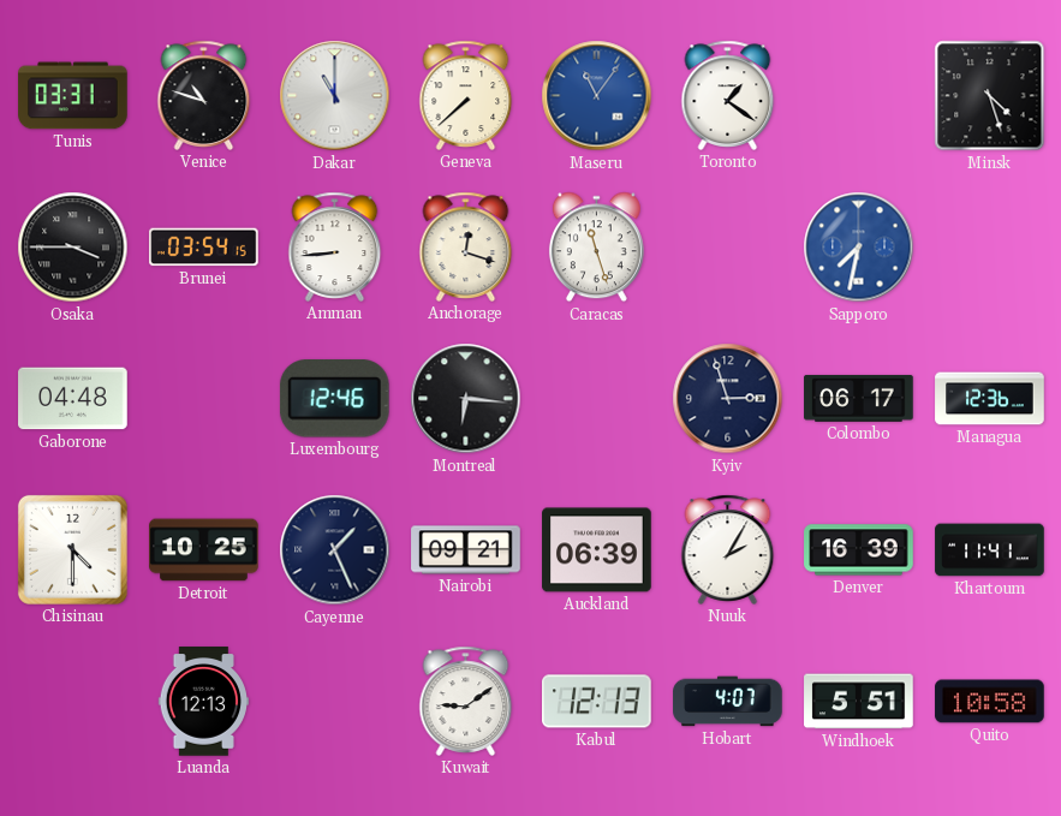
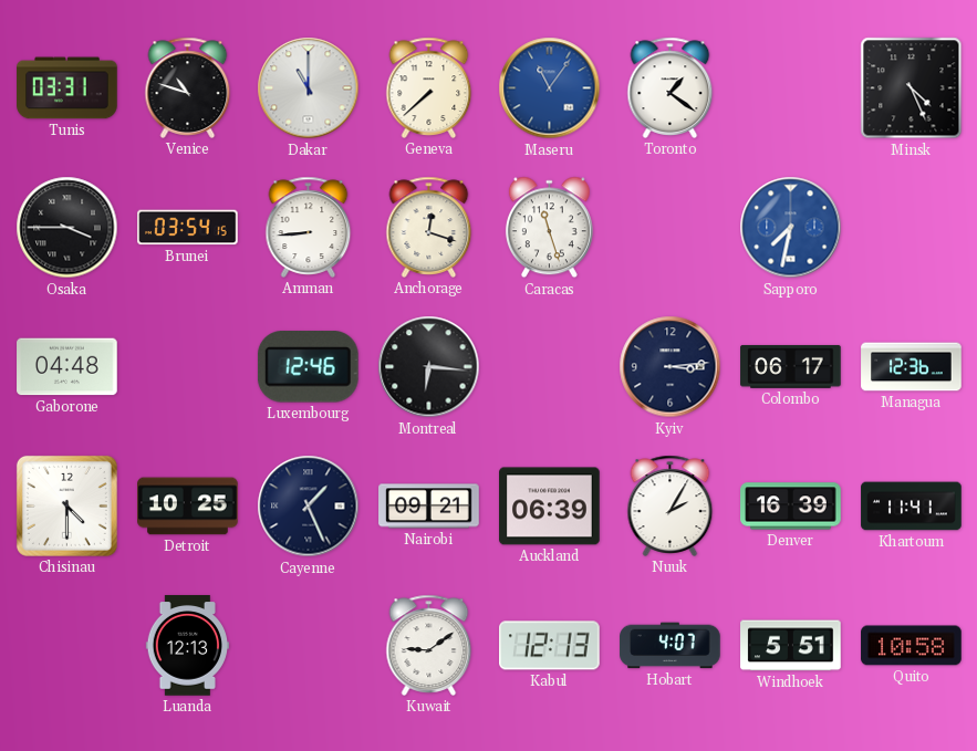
Minsk: 4:27 -> 4:26
Kyiv: 2:57 -> 3:14
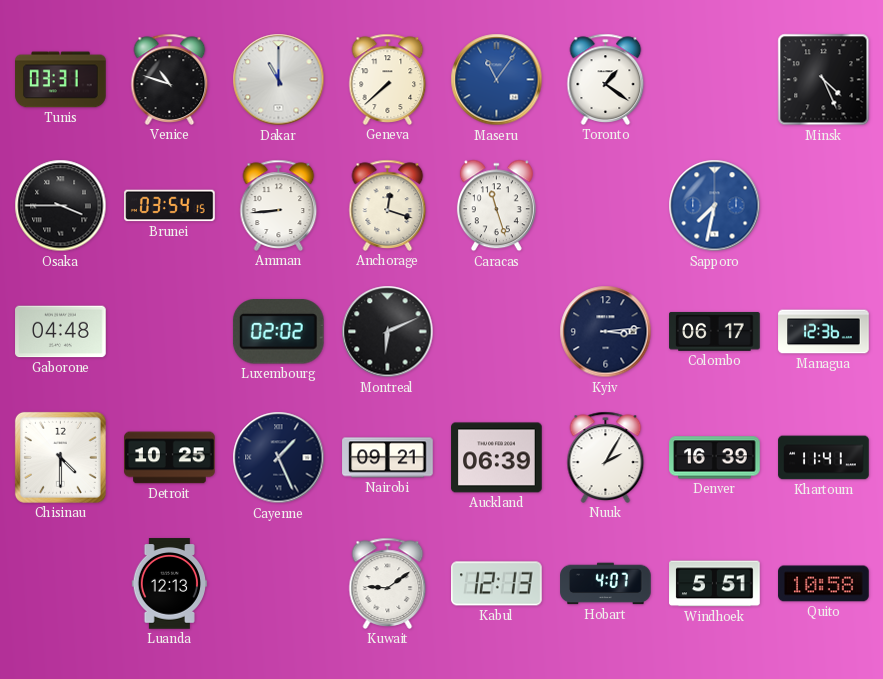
Luxembourg: 12:46 -> 02:02
Montreal: 6:16 -> 6:11
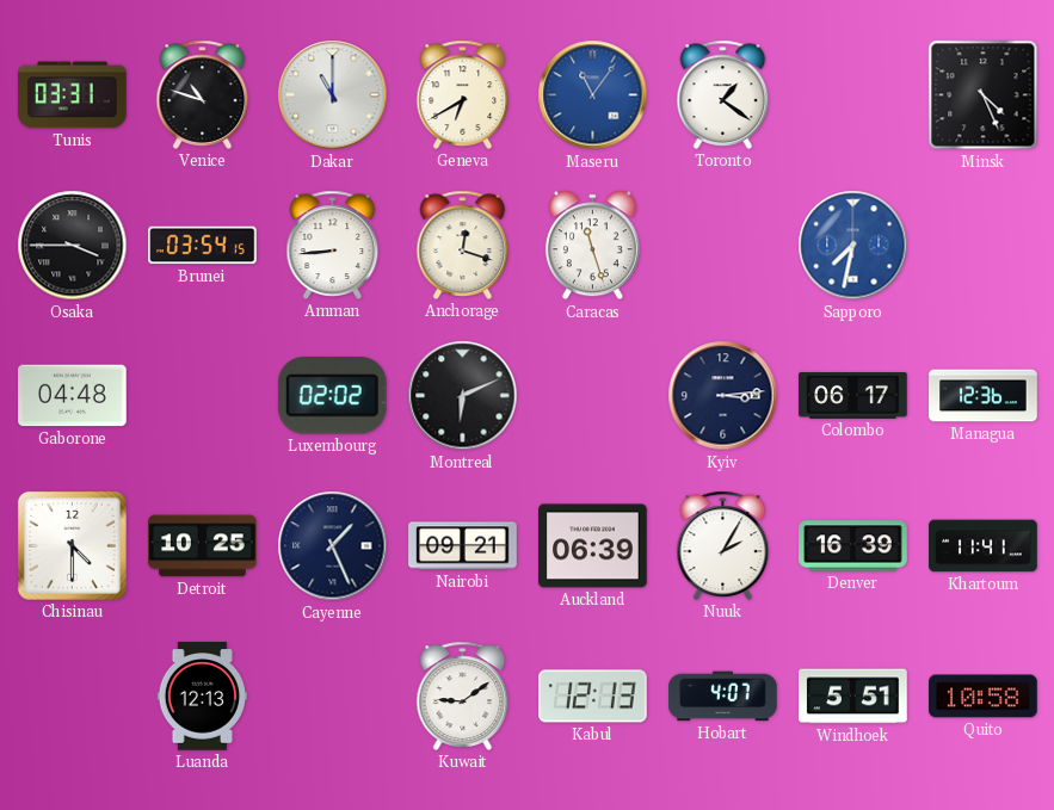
Geneva: 7:38 -> 6:40
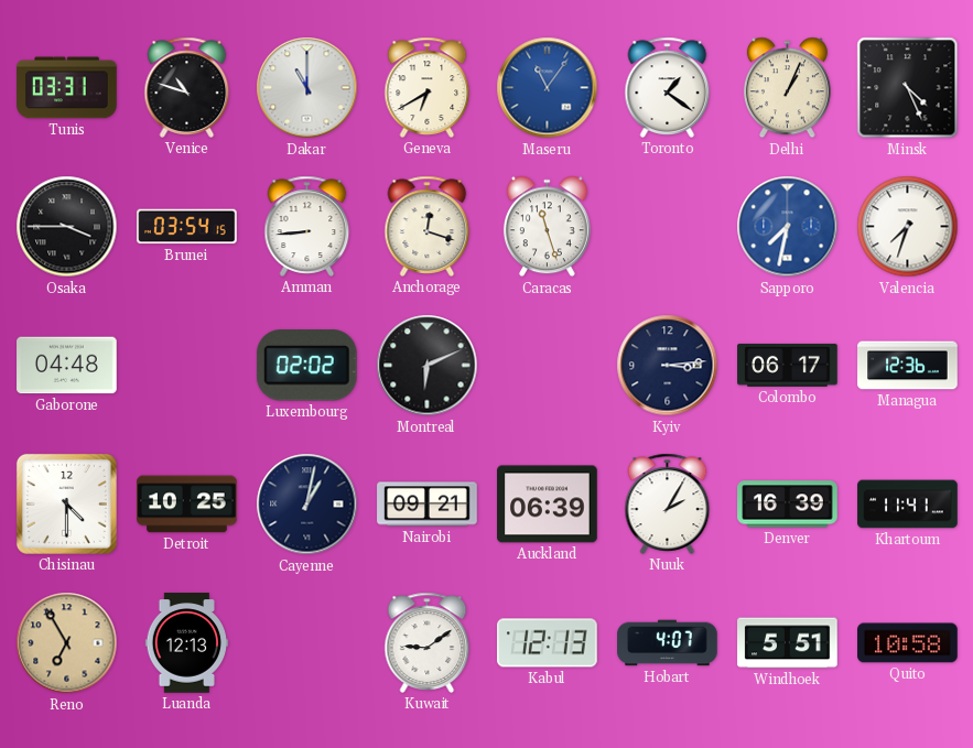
Delhi: none -> 1:04
Valencia: none -> 7:33
Cayenne: 1:26 -> 1:02
Reno: none -> 6:55
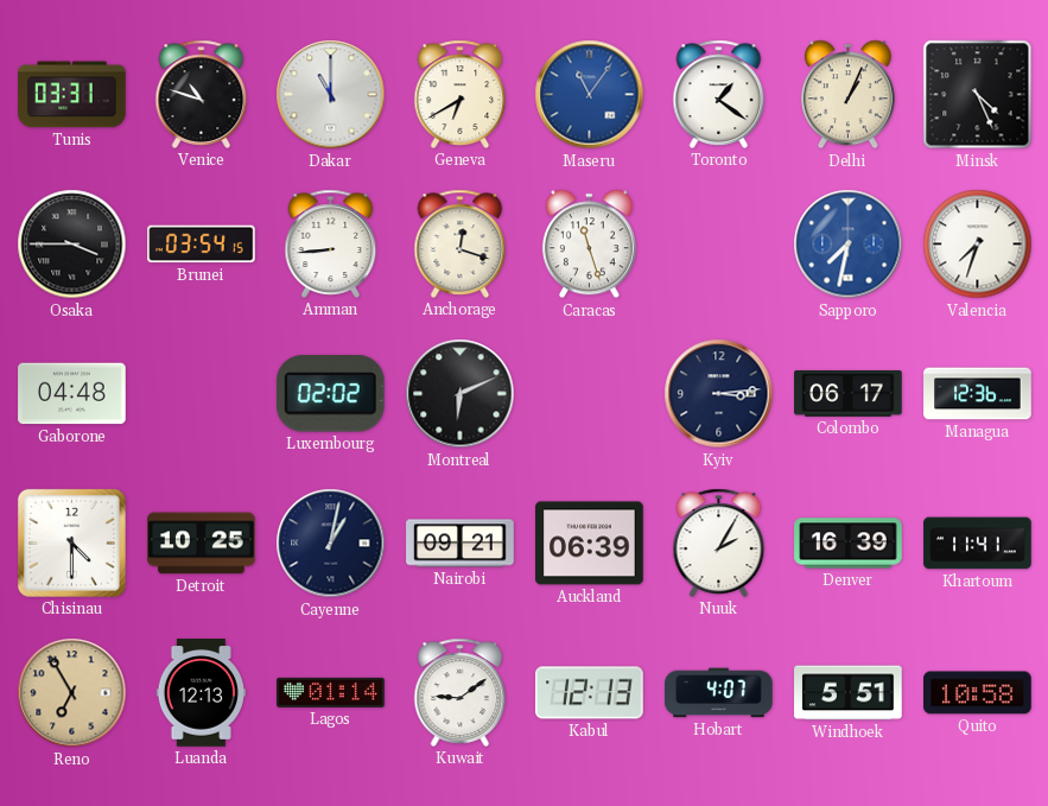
Lagos: none -> 01:14
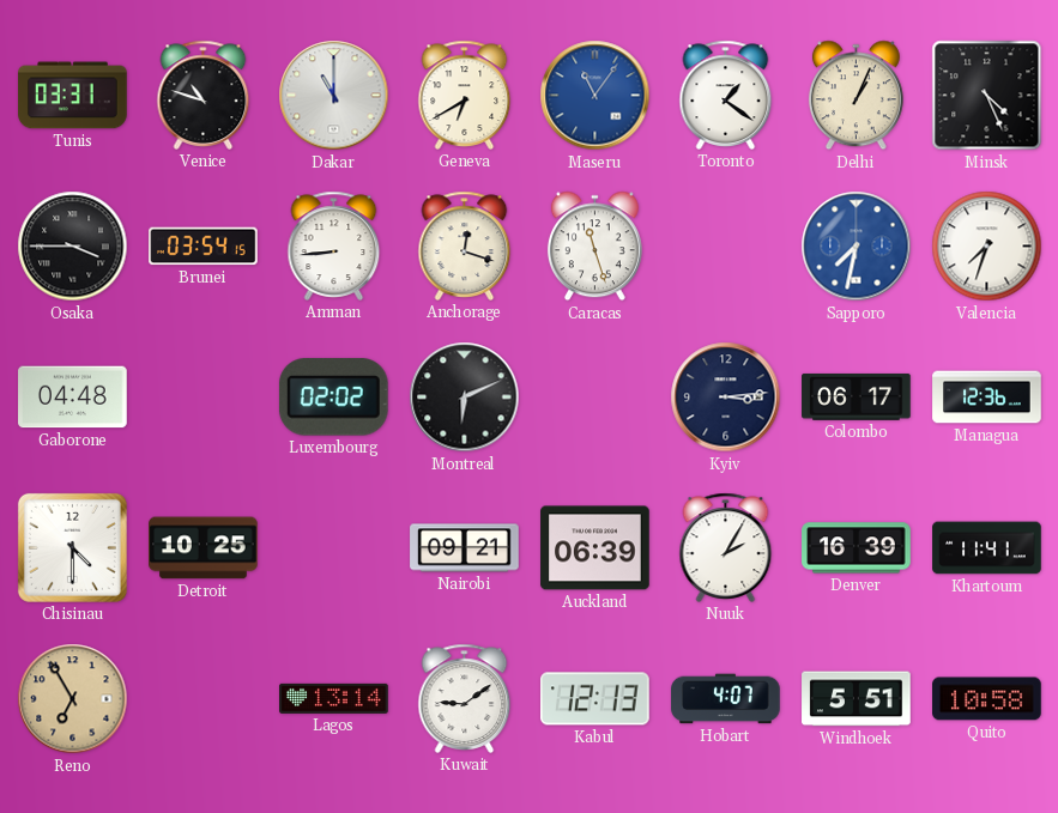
Cayenne: 1:02 -> none
Luanda: 12:13 -> none
Lagos: 01:14 -> 13:14
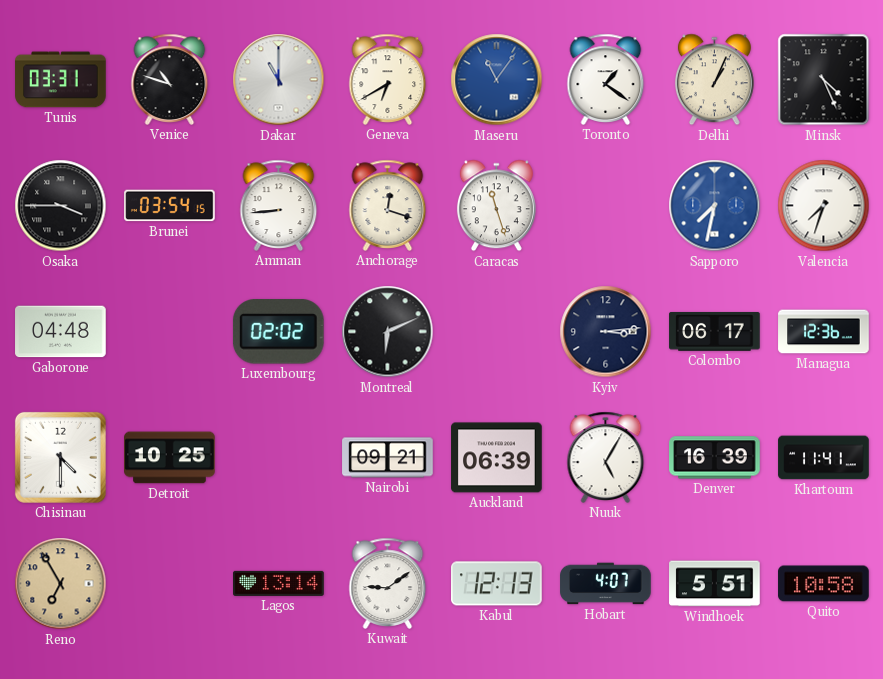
Nuuk: 2:05 -> 5:05
